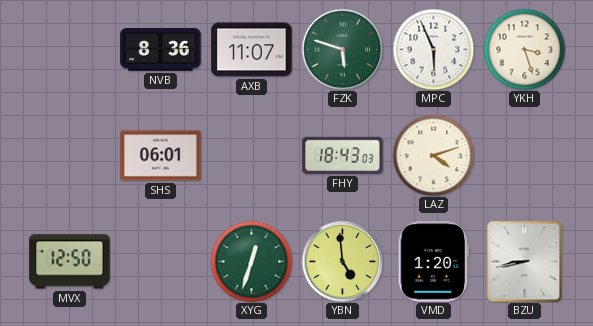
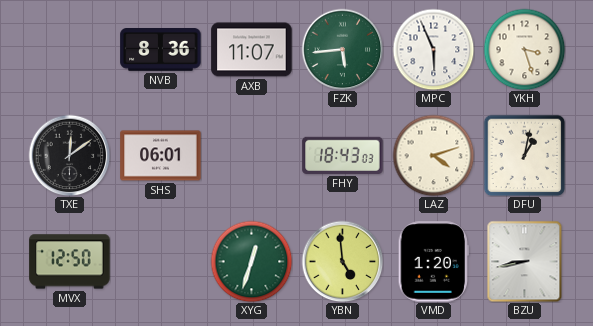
FZK: 5:48 -> 5:44
TXE: none -> 12:09
DFU: none -> 1:02
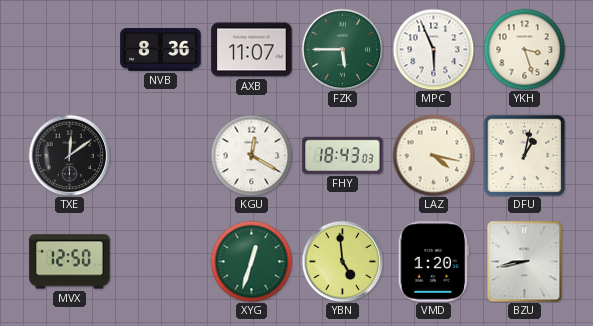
FZK: 5:44 -> 5:45
SHS: 06:01 -> none
KGU: none -> 12:20
LAZ: 4:12 -> 4:17
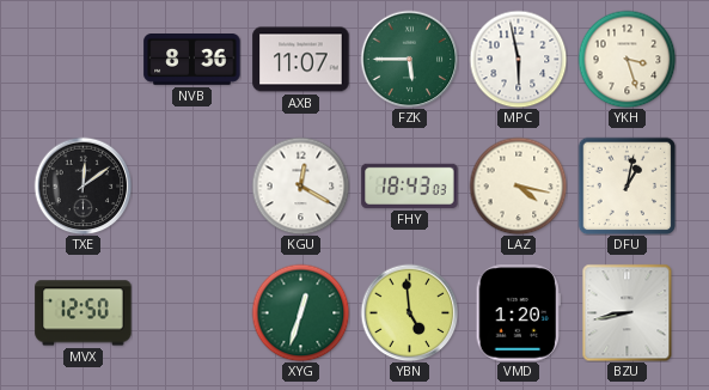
MPC: 5:56 -> 5:58
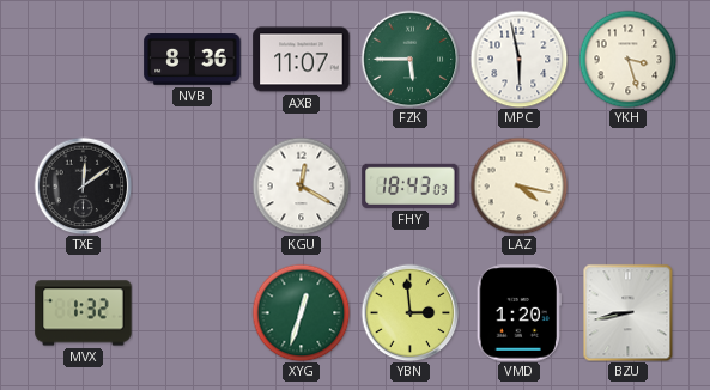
DFU: 1:02 -> none
MVX: 12:50 -> 1:32
YBN: 4:59 -> 2:59
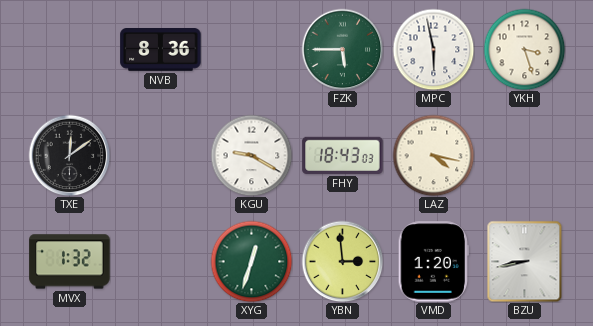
AXB: 11:07 -> none
KGU: 12:20 -> 9:20
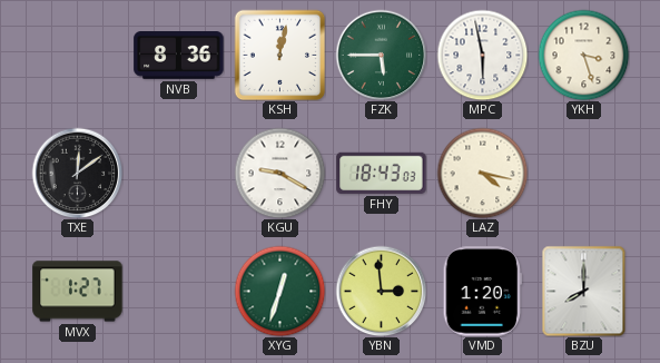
KSH: none -> 12:02
MVX: 1:32 -> 1:27
BZU: 8:43 -> 8:00
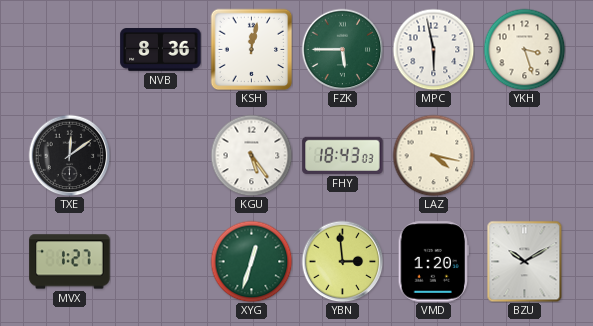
KGU: 9:20 -> 5:24
BZU: 8:00 -> 10:10
